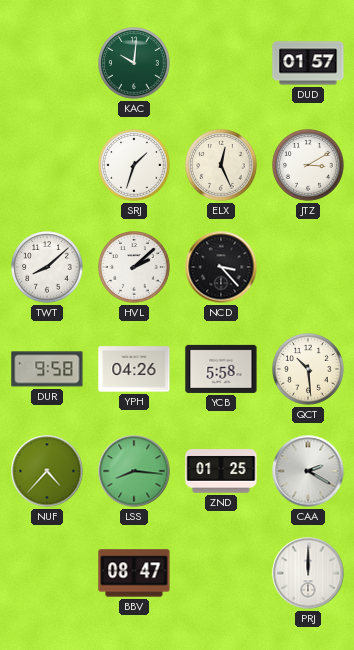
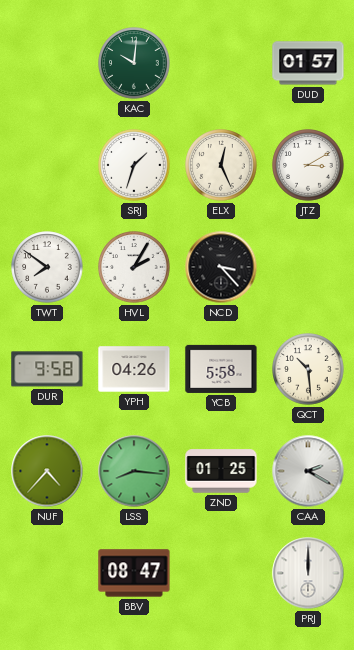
TWT: 8:08 -> 7:51
HVL: 2:08 -> 2:05
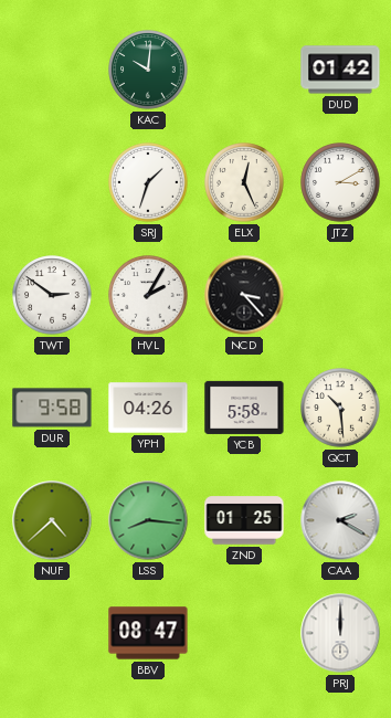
DUD: 01:57 -> 01:42
TWT: 7:51 -> 2:51
NUF: 4:37 -> 4:38
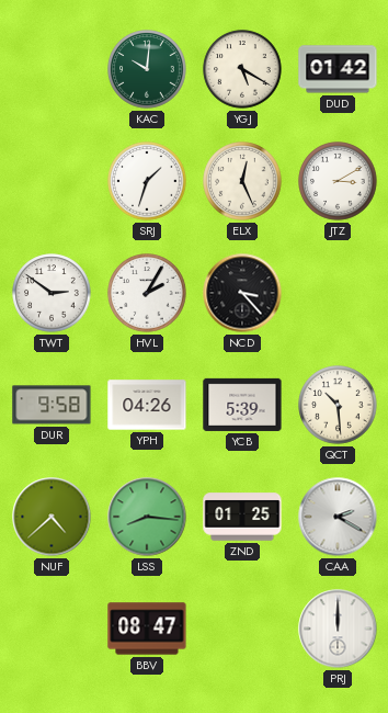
YGJ: none -> 5:20
YCB: 5:58 -> 5:39
